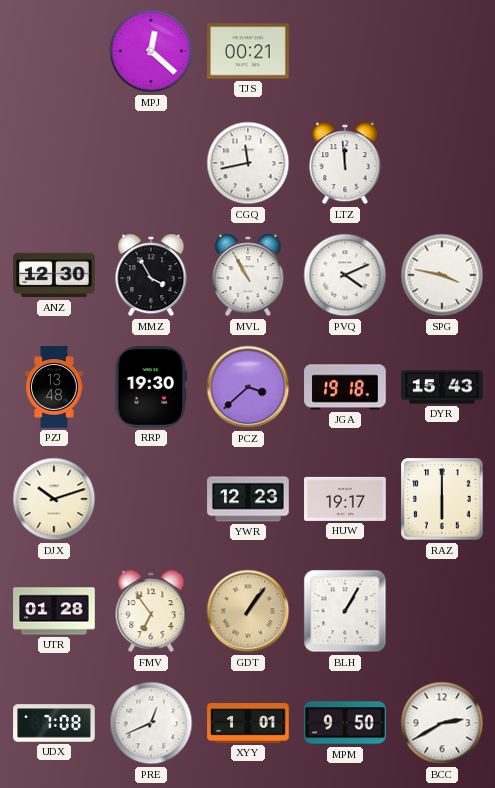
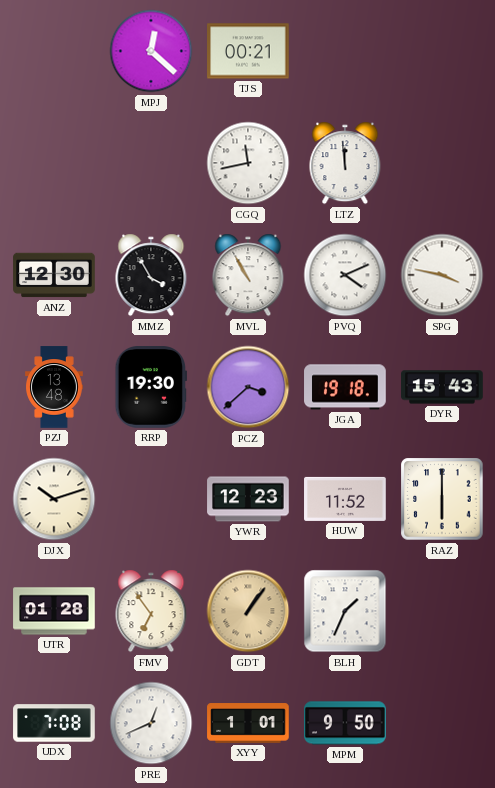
HUW: 19:17 -> 11:52
BLH: 1:05 -> 1:34
BCC: 2:40 -> none
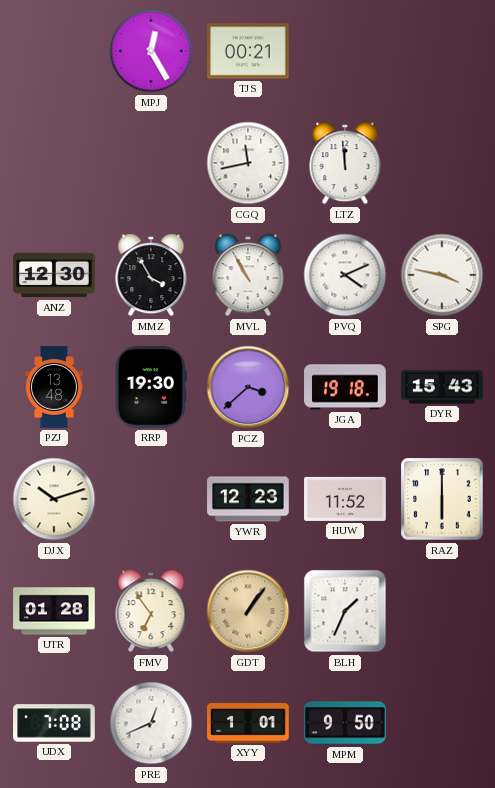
MPJ: 12:22 -> 12:25
